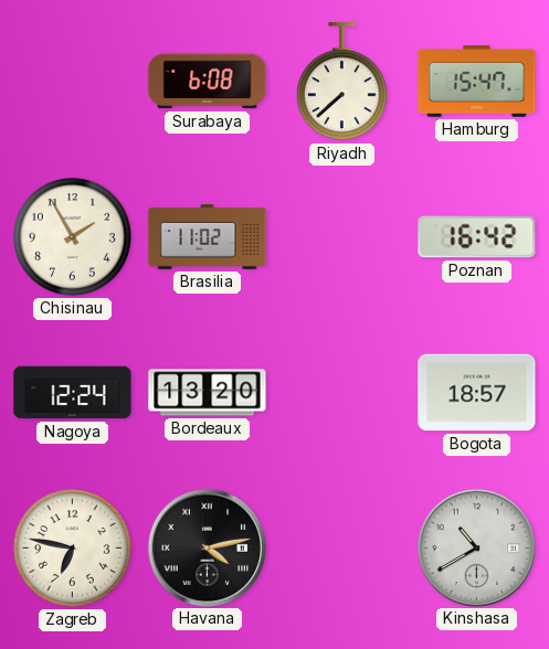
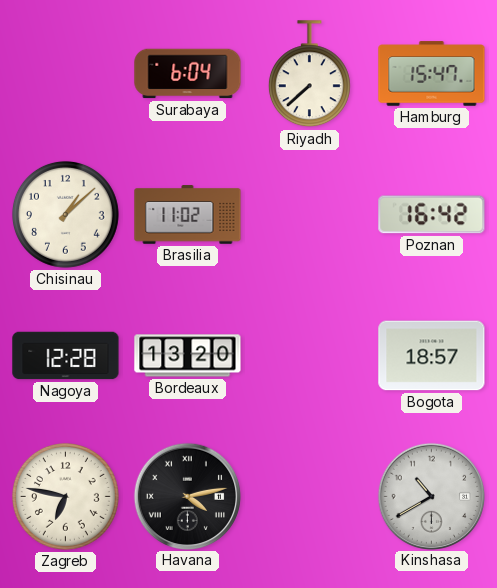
Surabaya: 6:08 -> 6:04
Chisinau: 1:55 -> 1:08
Nagoya: 12:24 -> 12:28
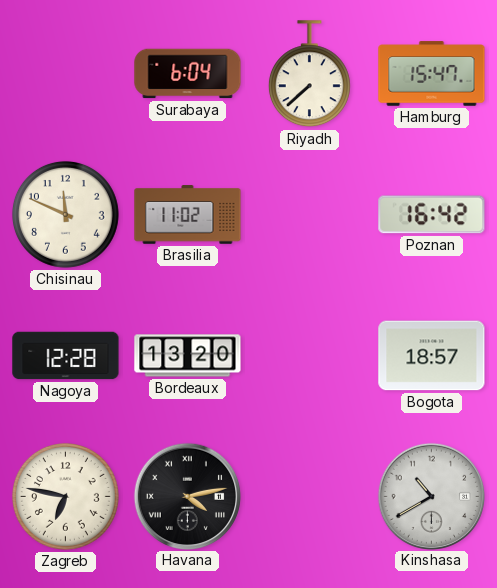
Chisinau: 1:08 -> 11:49
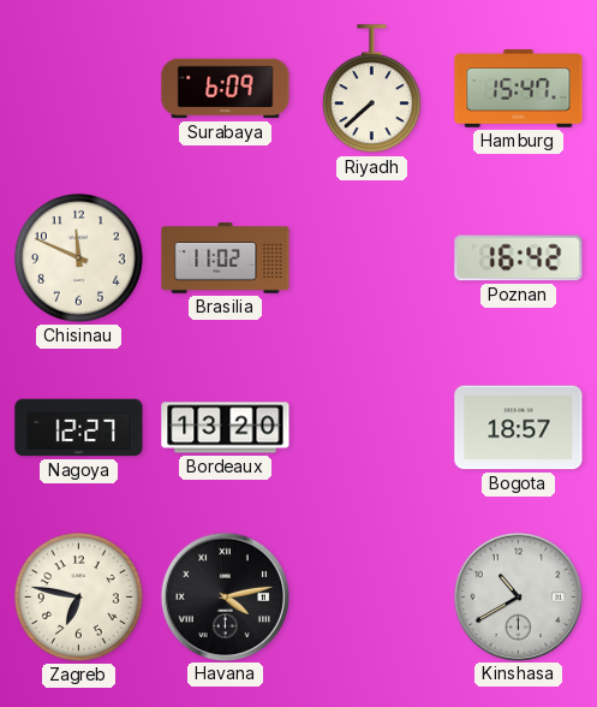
Surabaya: 6:04 -> 6:09
Nagoya: 12:28 -> 12:27
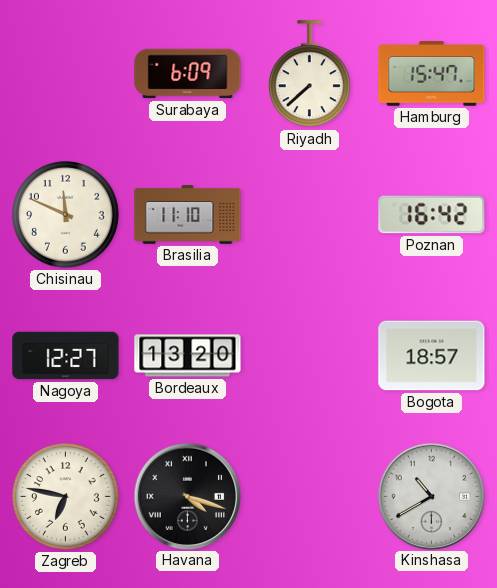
Brasilia: 11:02 -> 11:10
Havana: 4:13 -> 4:18
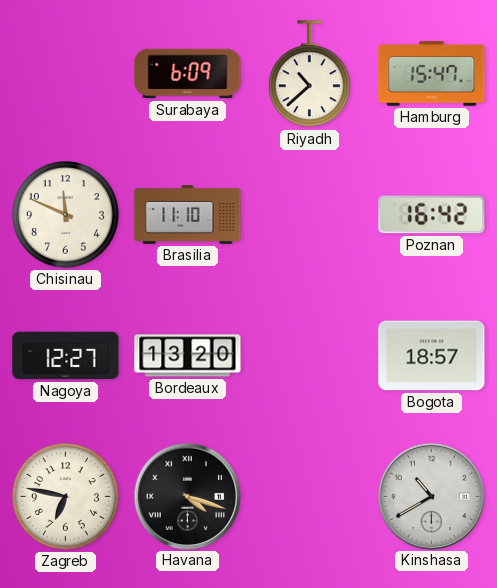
Riyadh: 7:38 -> 10:38
